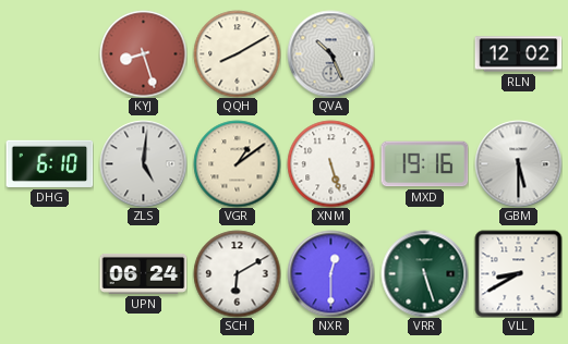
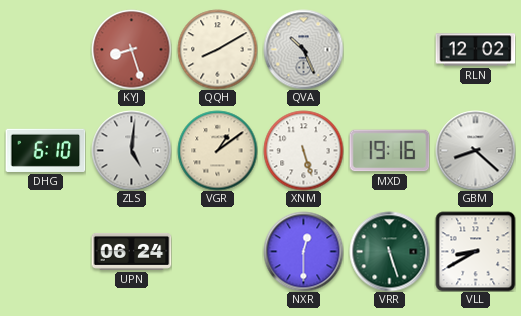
GBM: 5:30 -> 8:22
SCH: 6:10 -> none
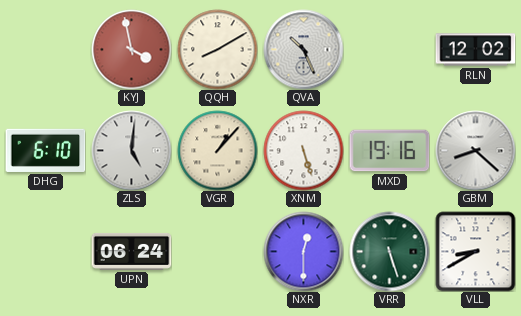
KYJ: 8:27 -> 3:58
VGR: 1:09 -> 1:07
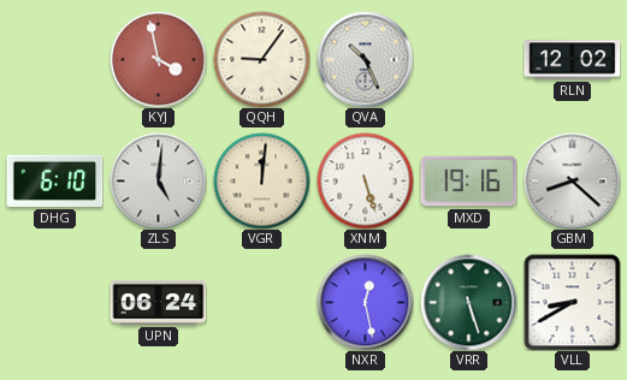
QQH: 8:10 -> 9:06
VGR: 1:07 -> 12:01
NXR: 12:30 -> 12:28
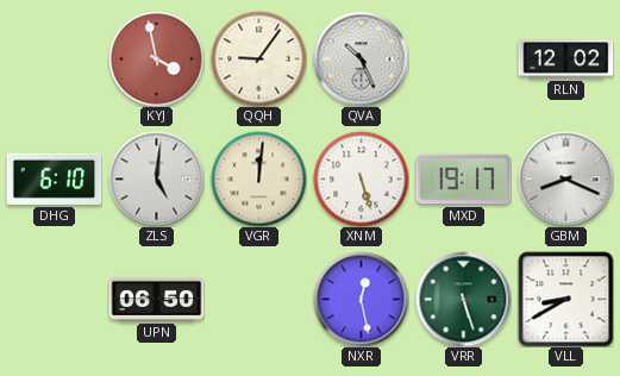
MXD: 19:16 -> 19:17
GBM: 8:22 -> 8:19
UPN: 06:24 -> 06:50
